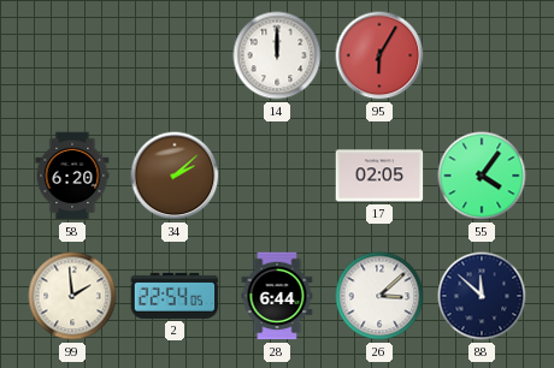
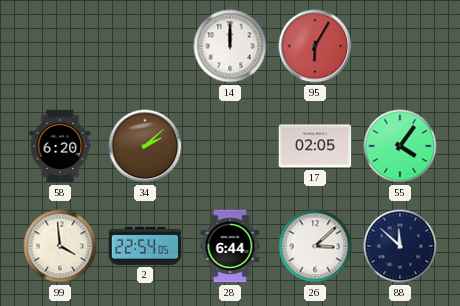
99: 1:59 -> 3:59
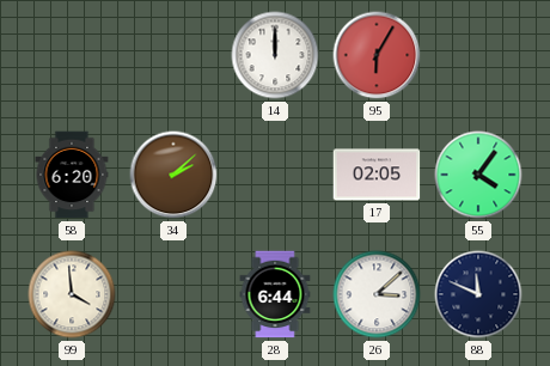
2: 22:54 -> none
88: 11:52 -> 11:49
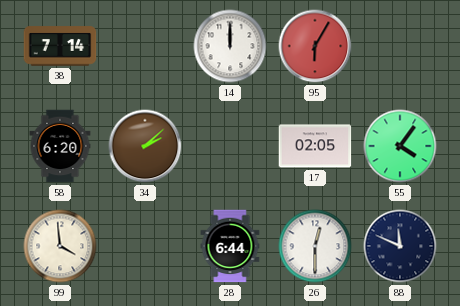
38: none -> 7:14
26: 3:08 -> 12:30
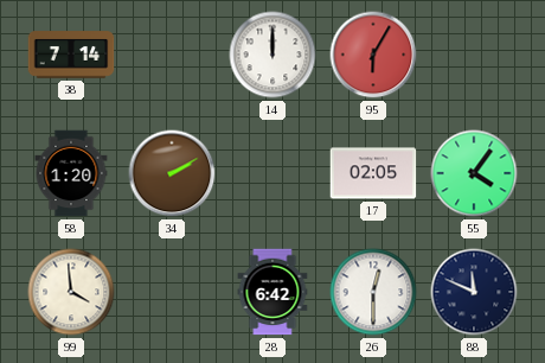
58: 6:20 -> 1:20
34: 2:08 -> 2:10
28: 6:44 -> 6:42
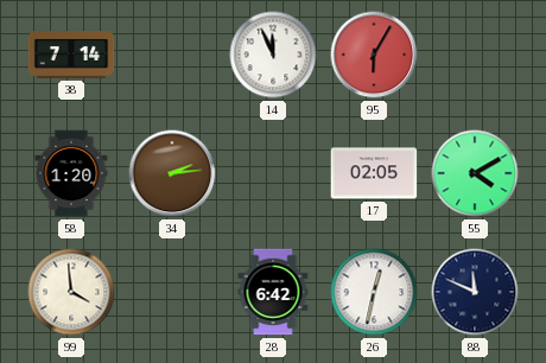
14: 12:00 -> 11:56
34: 2:10 -> 2:14
55: 4:06 -> 4:10
26: 12:30 -> 12:32
